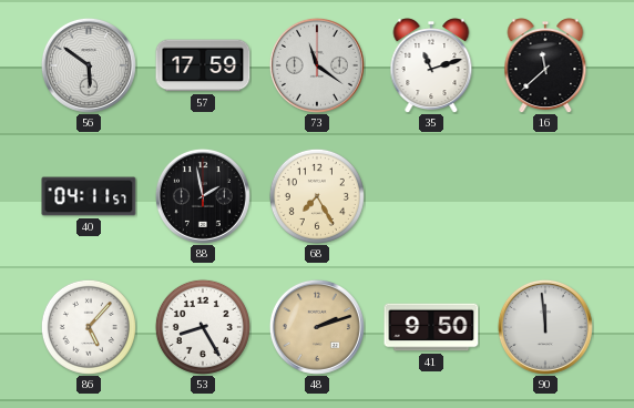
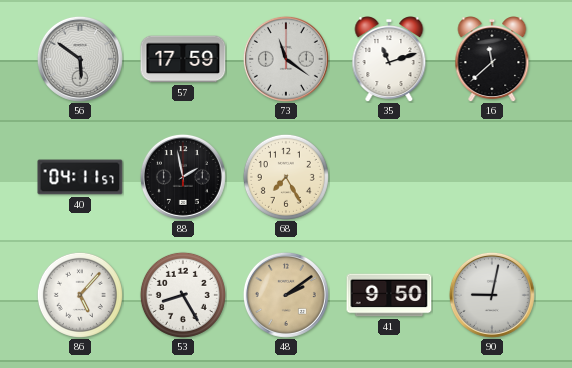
48: 2:12 -> 2:09
90: 11:59 -> 9:02
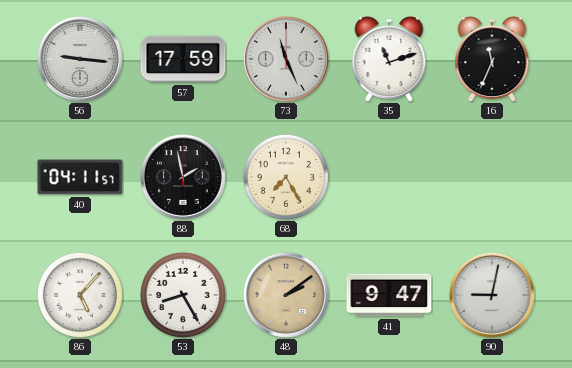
56: 5:51 -> 9:16
73: 11:21 -> 11:26
16: 11:38 -> 11:34
41: 9:50 -> 9:47
